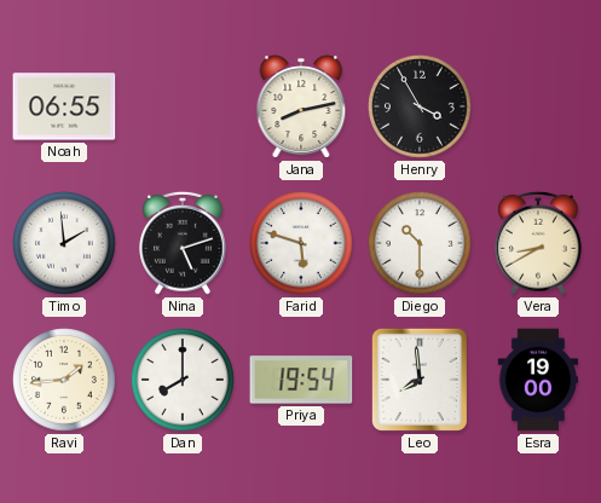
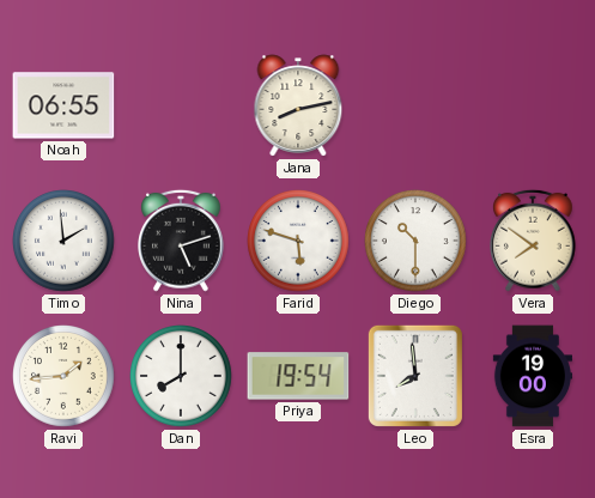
Henry: 3:55 -> none
Vera: 8:40 -> 7:51
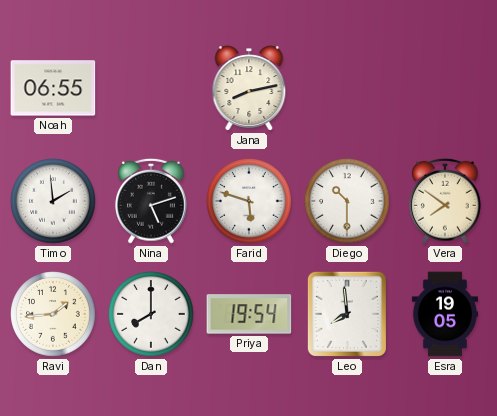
Esra: 19:00 -> 19:05
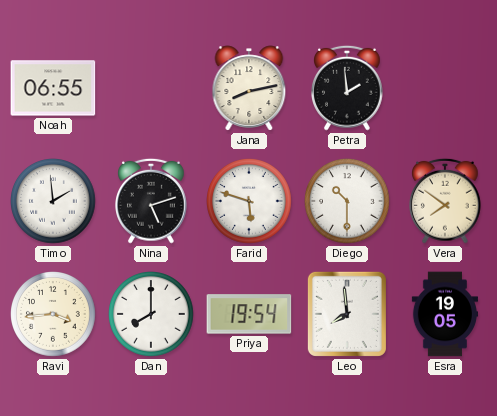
Petra: none -> 1:59
Ravi: 1:44 -> 3:44
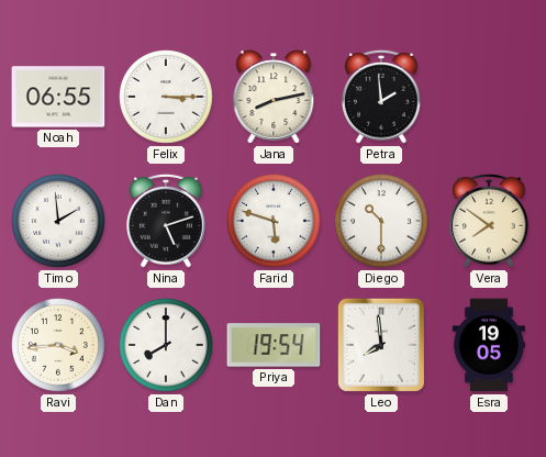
Felix: none -> 3:15
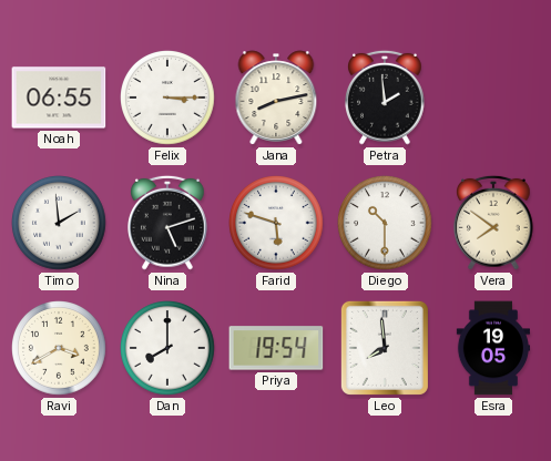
Ravi: 3:44 -> 3:40
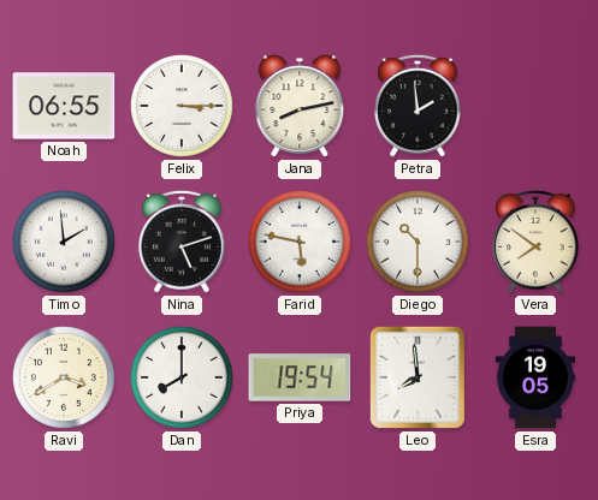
Farid: 5:48 -> 5:47
